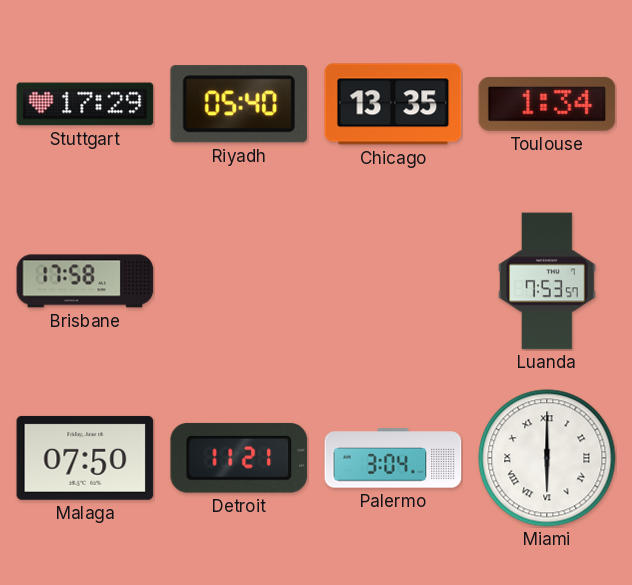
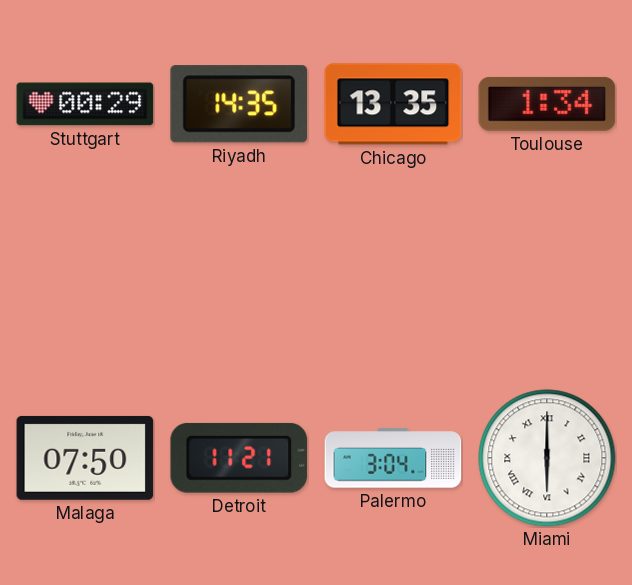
Stuttgart: 17:29 -> 00:29
Riyadh: 05:40 -> 14:35
Brisbane: 17:58 -> none
Luanda: 7:53 -> none
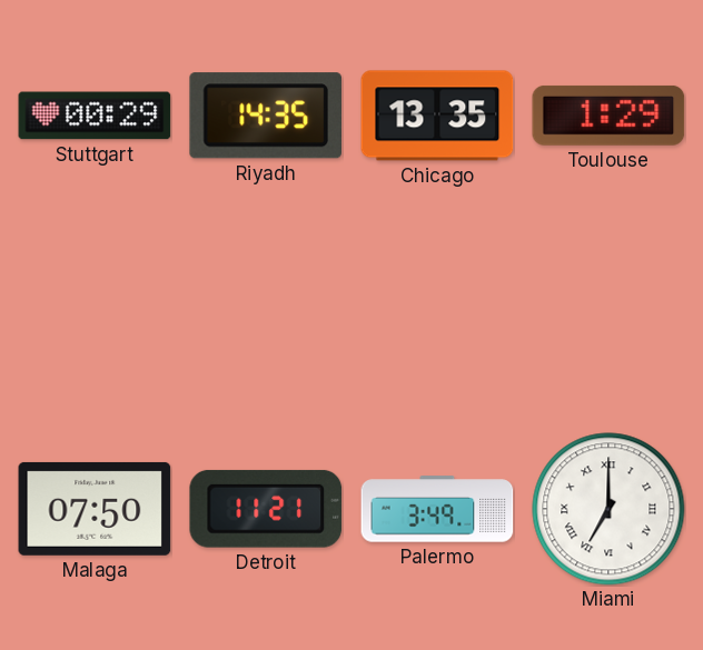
Toulouse: 1:34 -> 1:29
Palermo: 3:04 -> 3:49
Miami: 6:00 -> 7:00
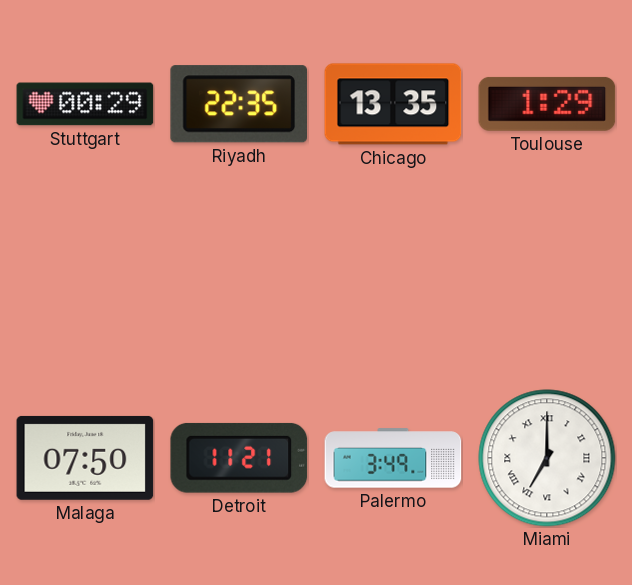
Riyadh: 14:35 -> 22:35
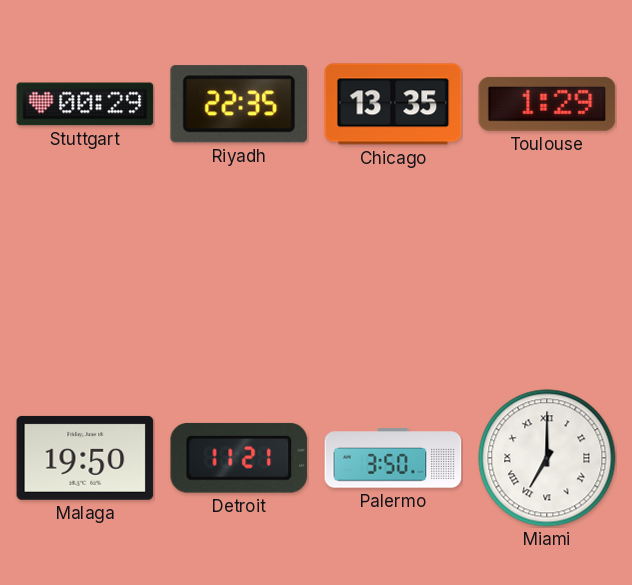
Malaga: 07:50 -> 19:50
Palermo: 3:49 -> 3:50
